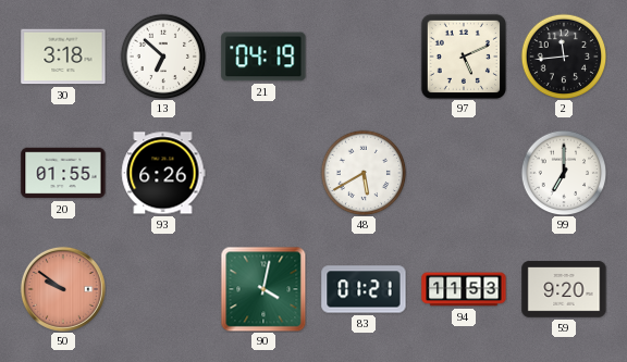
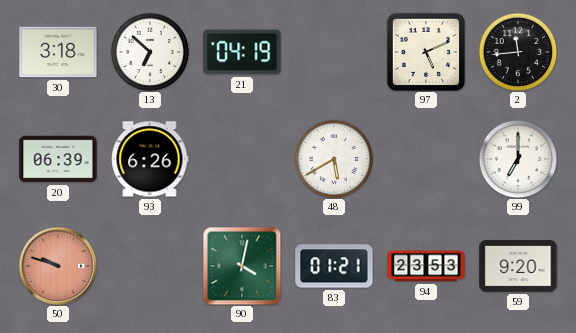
20: 01:55 -> 06:39
50: 9:51 -> 9:48
94: 11:53 -> 23:53
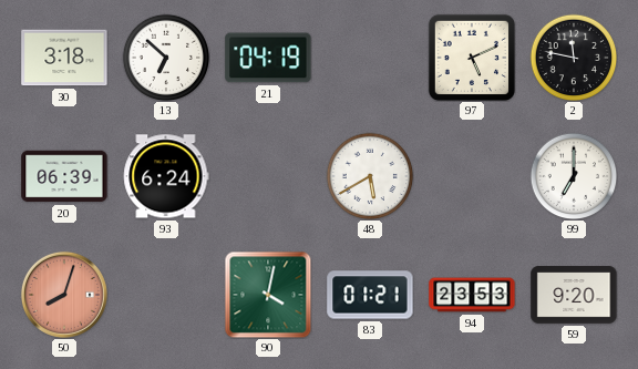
2: 11:44 -> 11:47
93: 6:26 -> 6:24
50: 9:48 -> 8:03
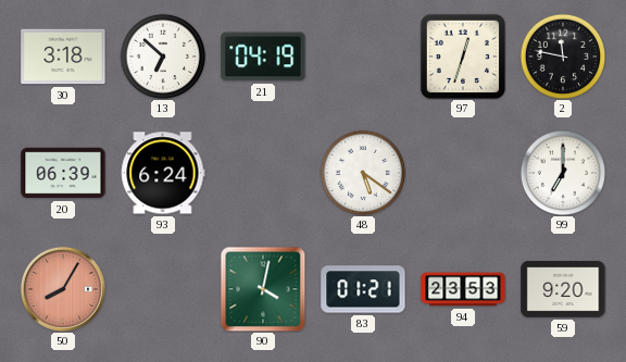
97: 5:11 -> 12:33
48: 5:40 -> 5:21
50: 8:03 -> 8:05
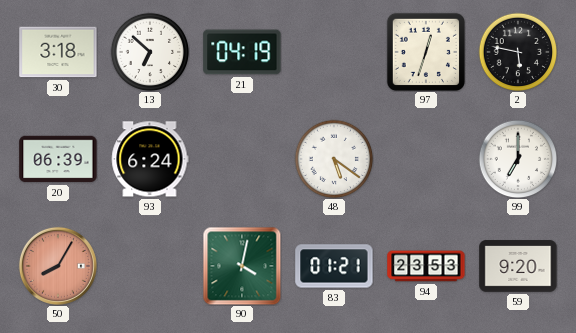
2: 11:47 -> 5:47
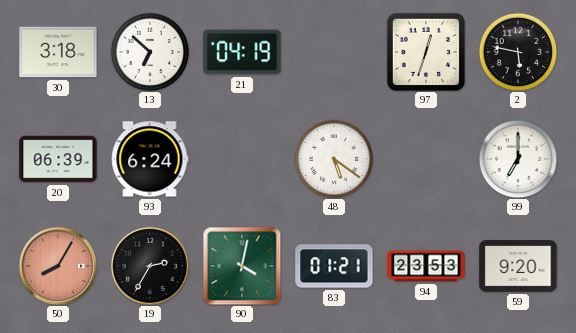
19: none -> 2:35
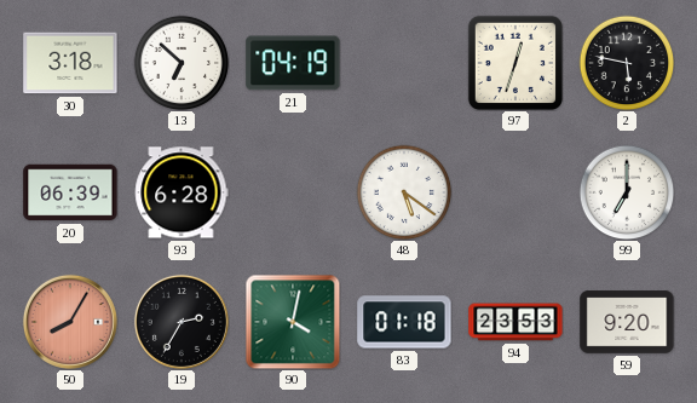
93: 6:24 -> 6:28
83: 01:21 -> 01:18
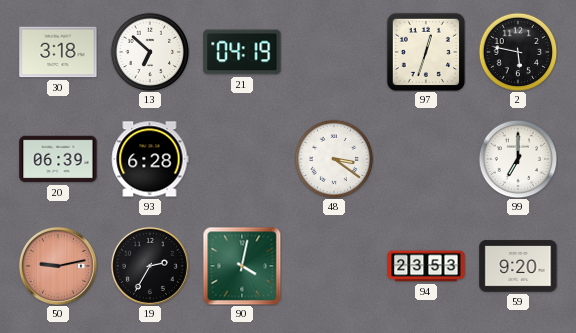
48: 5:21 -> 3:21
50: 8:05 -> 9:13
83: 01:18 -> none
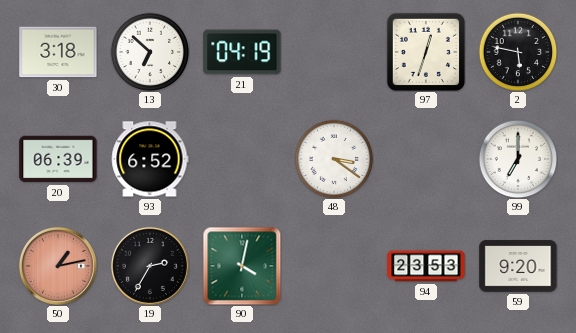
93: 6:28 -> 6:52
50: 9:13 -> 1:13
